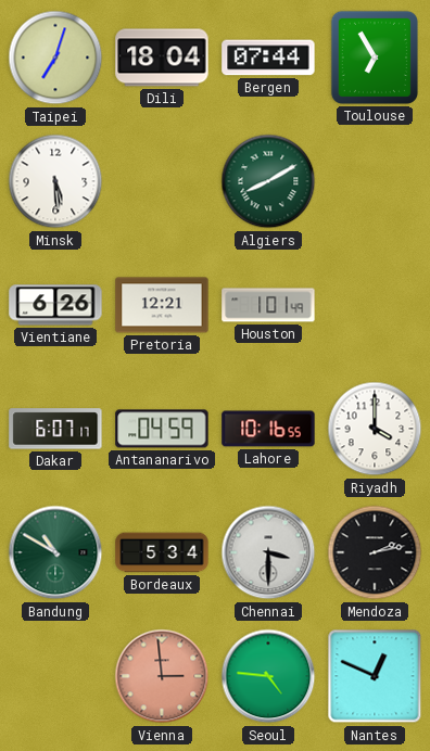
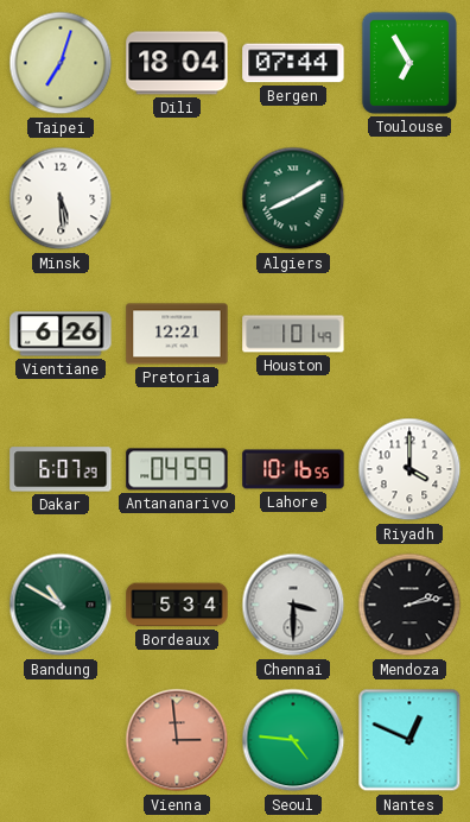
Dakar: 6:07:17 -> 6:07:29
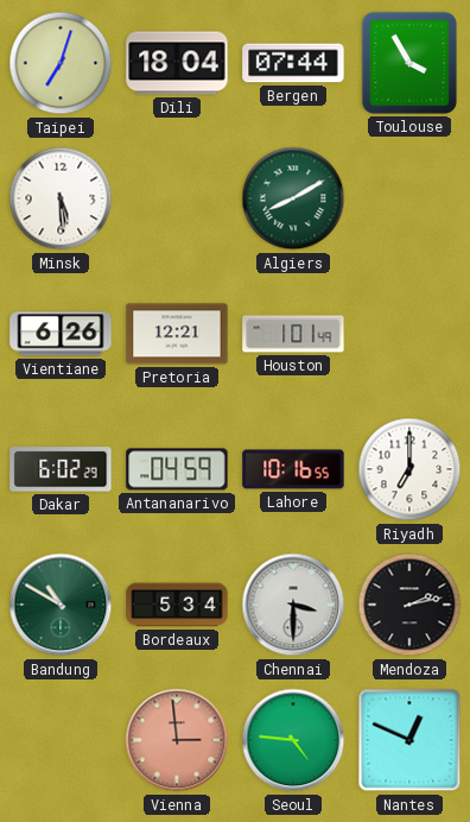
Toulouse: 6:55 -> 3:55
Dakar: 6:07 -> 6:02
Riyadh: 4:00 -> 7:00
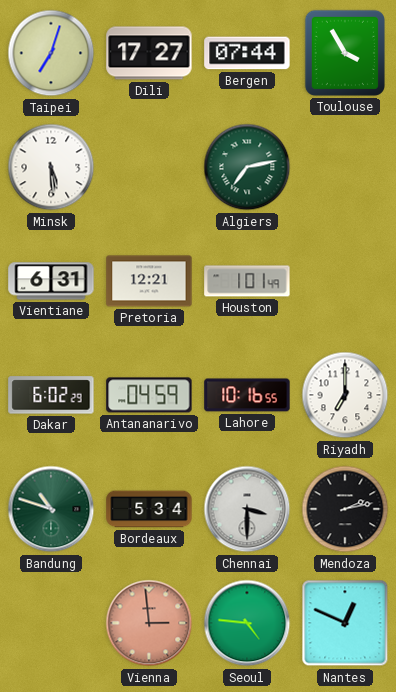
Dili: 18:04 -> 17:27
Algiers: 8:10 -> 7:13
Vientiane: 6:26 -> 6:31
Bandung: 10:50 -> 10:48
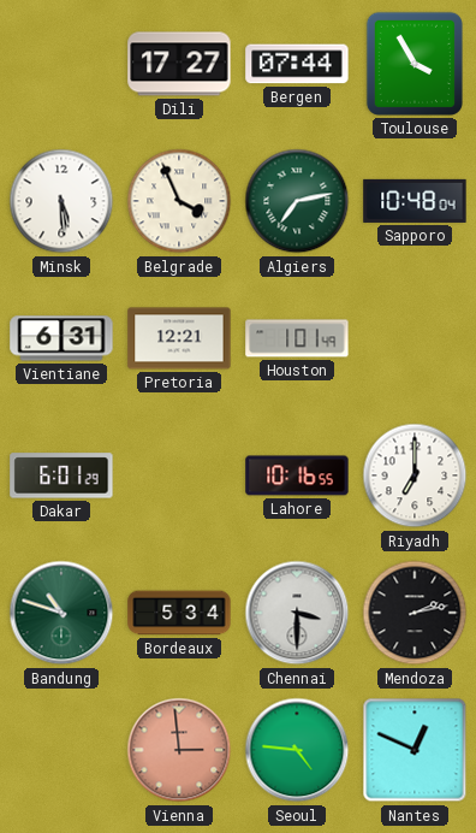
Taipei: 7:03 -> none
Belgrade: none -> 3:56
Sapporo: none -> 10:48
Dakar: 6:02 -> 6:01
Antananarivo: 04:59 -> none
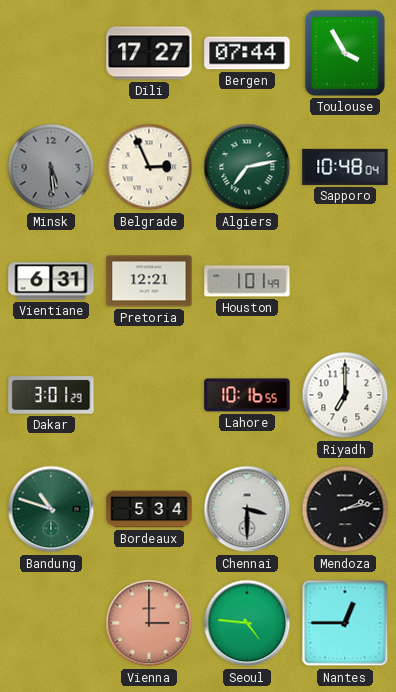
Minsk dial: white -> grey
Belgrade: 3:56 -> 2:56
Dakar: 6:01 -> 3:01
Vienna: 2:59 -> 3:00
Nantes: 12:49 -> 12:45
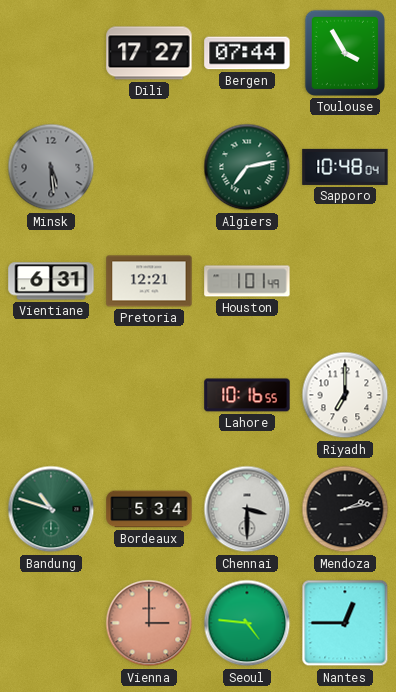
Belgrade: 2:56 -> none
Dakar: 3:01 -> none
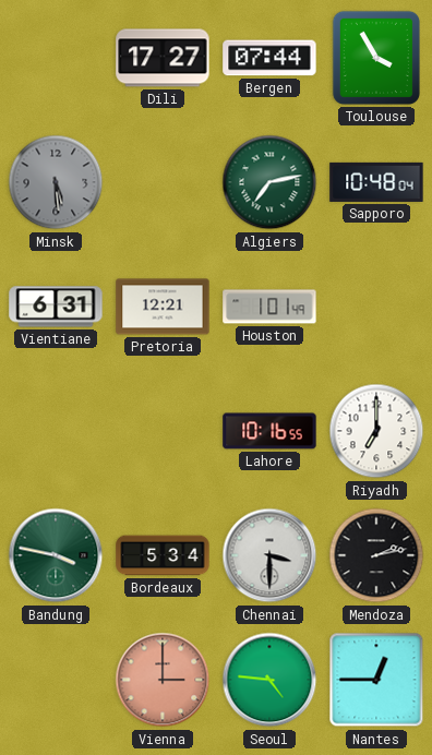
Bandung: 10:48 -> 3:47
